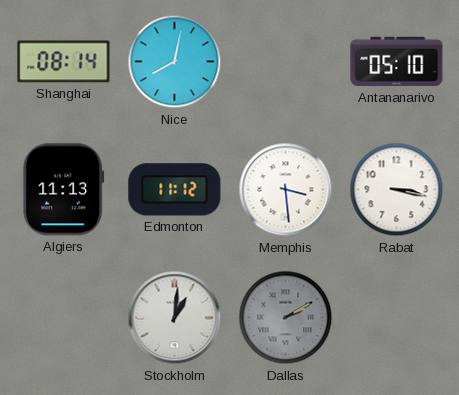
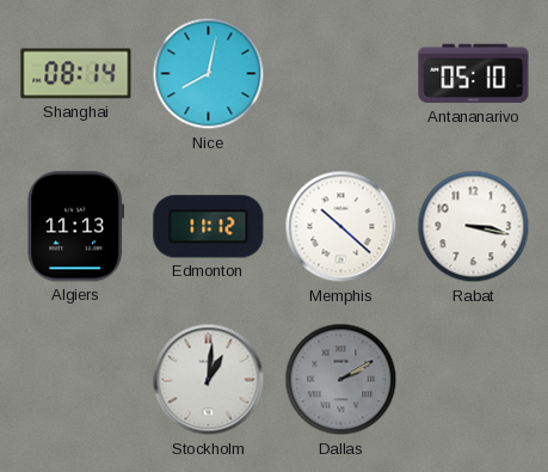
Memphis: 3:29 -> 10:22
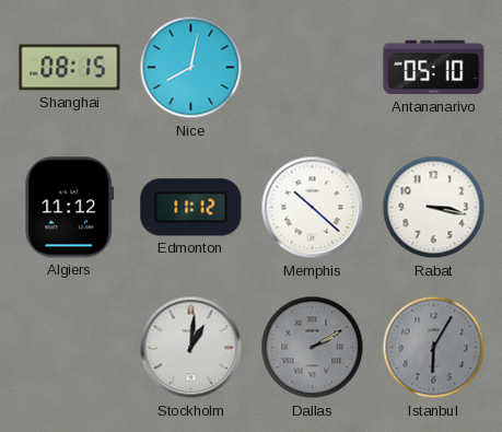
Shanghai: 08:14 -> 08:15
Algiers: 11:13 -> 11:12
Istanbul: none -> 6:05
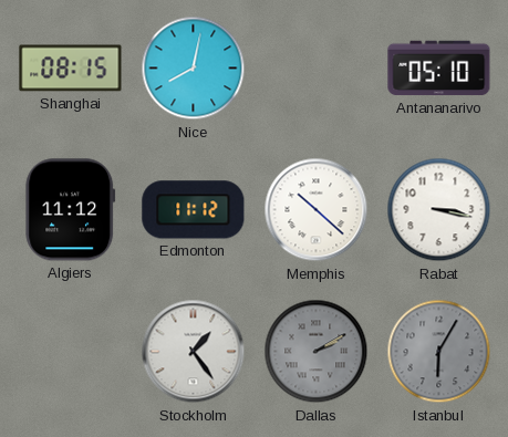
Stockholm: 1:01 -> 1:24
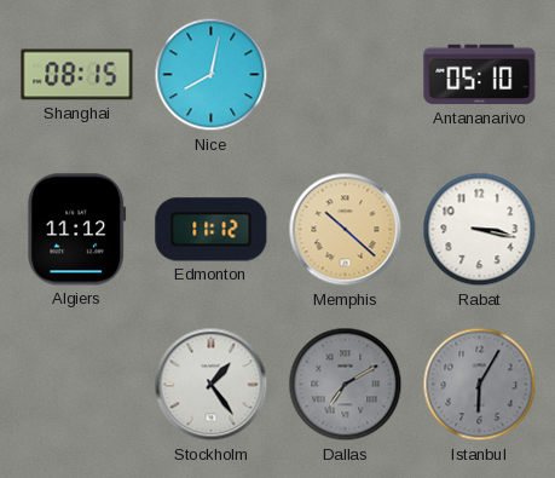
Memphis dial: white -> champagne
Dallas: 2:10 -> 7:10
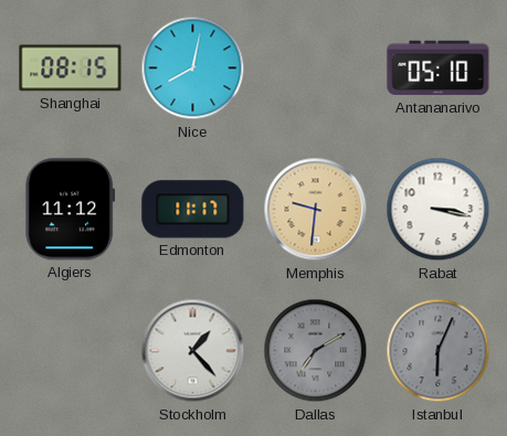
Edmonton: 11:12 -> 11:17
Memphis: 10:22 -> 9:31
Stockholm: 1:24 -> 1:23
Istanbul: 6:05 -> 6:04
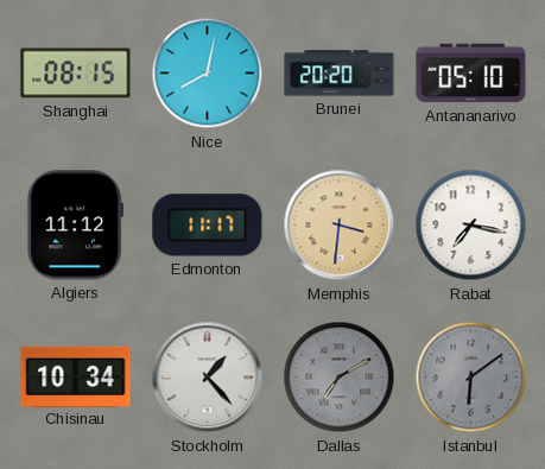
Brunei: none -> 20:20
Memphis: 9:31 -> 3:31
Rabat: 3:17 -> 7:17
Chisinau: none -> 10:34
Istanbul: 6:04 -> 6:09
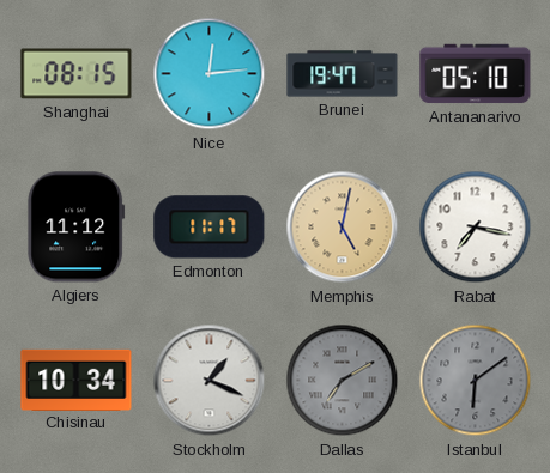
Nice: 8:02 -> 12:14
Brunei: 20:20 -> 19:47
Memphis: 3:31 -> 5:02
Stockholm: 1:23 -> 1:19
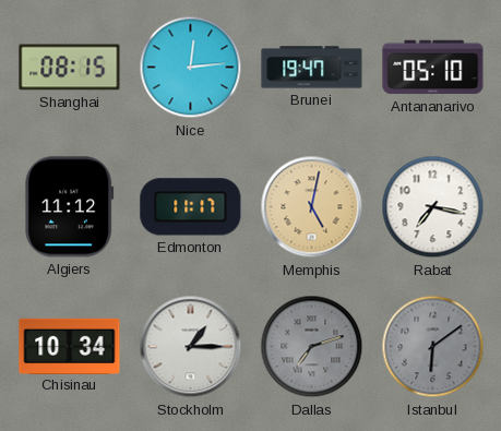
Stockholm: 1:19 -> 1:15
Dallas: 7:10 -> 7:12
